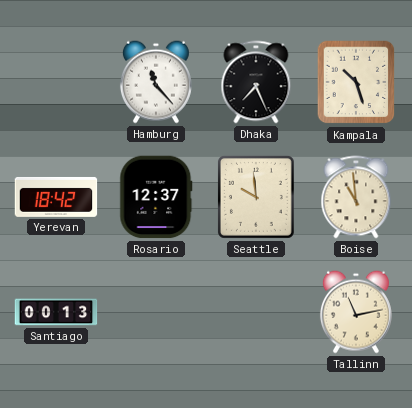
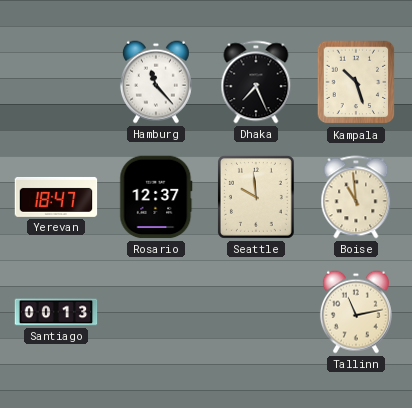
Yerevan: 18:42 -> 18:47
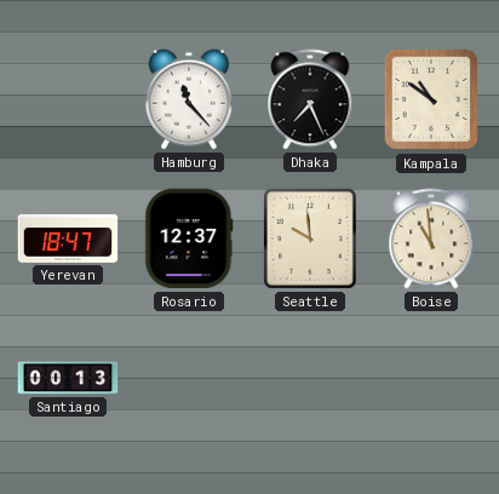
Kampala: 10:27 -> 10:51
Tallinn: 11:13 -> none
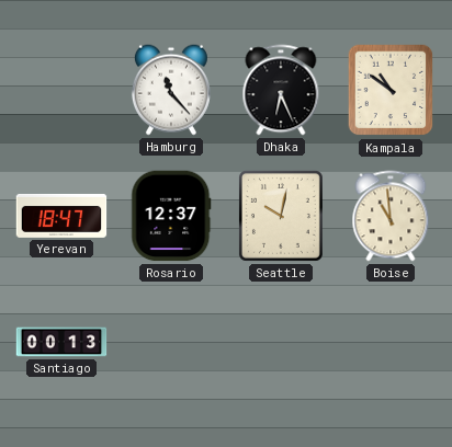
Dhaka: 7:26 -> 6:26
Seattle: 9:59 -> 10:02
